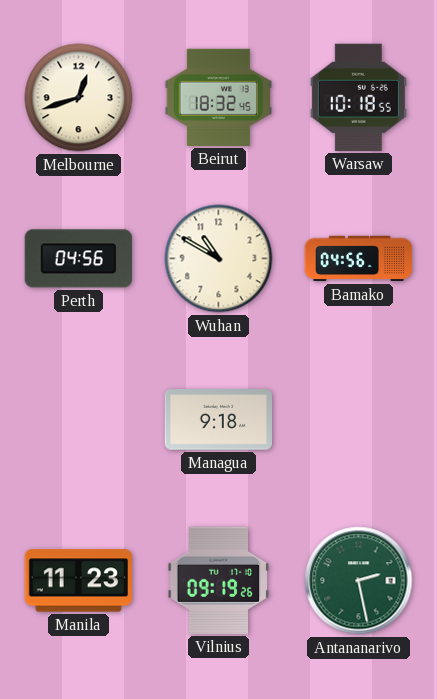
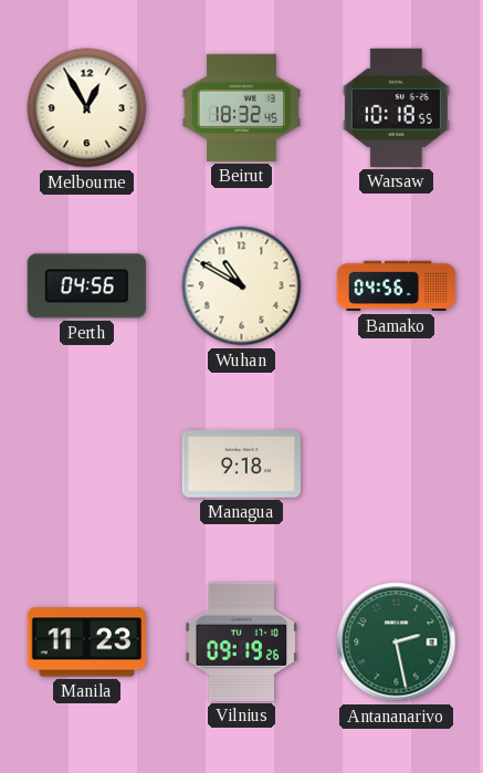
Melbourne: 12:42 -> 12:55
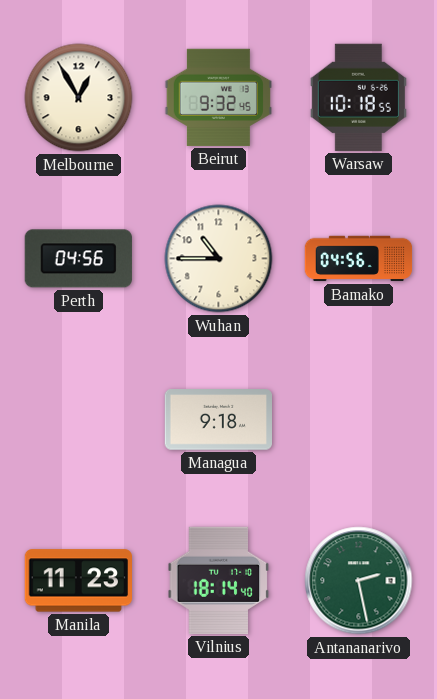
Beirut: 18:32 -> 9:32
Wuhan: 10:50 -> 10:45
Vilnius: 09:19 -> 18:14
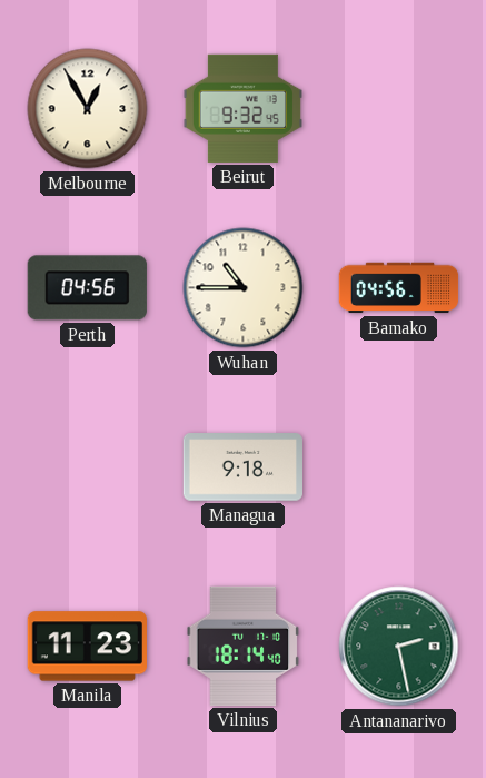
Warsaw: 10:18 -> none
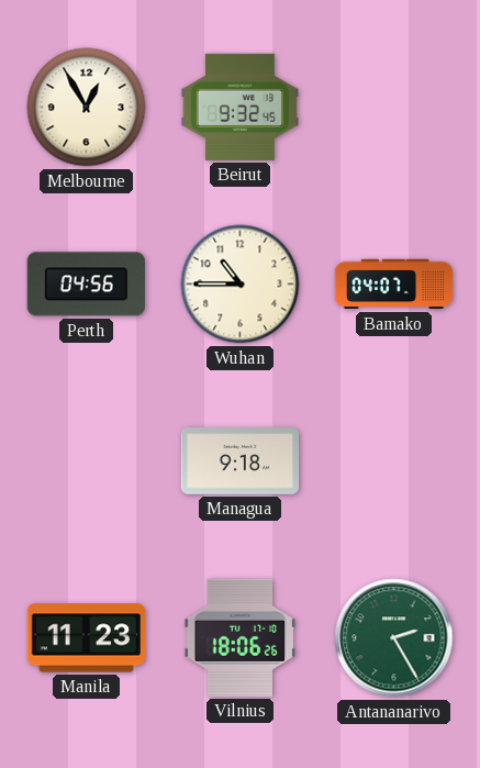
Bamako: 04:56 -> 04:07
Vilnius: 18:14 -> 18:06
Antananarivo: 2:28 -> 2:25
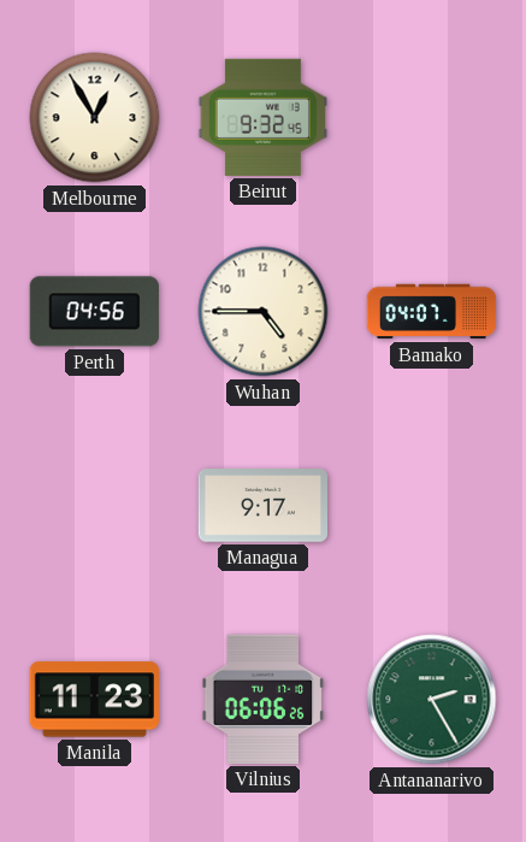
Wuhan: 10:45 -> 4:45
Managua: 9:18 -> 9:17
Vilnius: 18:06 -> 06:06
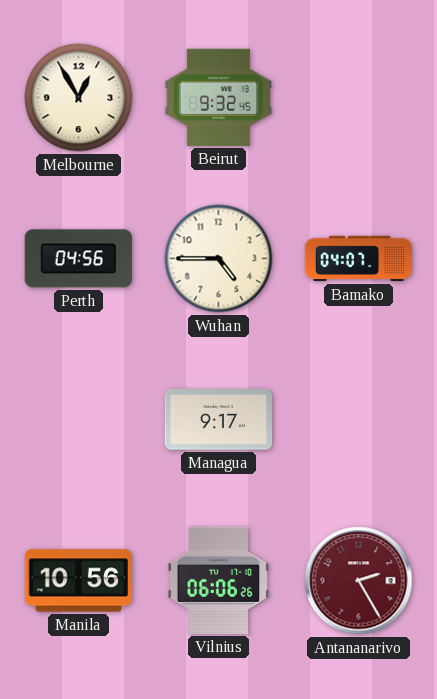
Manila: 11:23 -> 10:56
Antananarivo dial: green -> burgundy
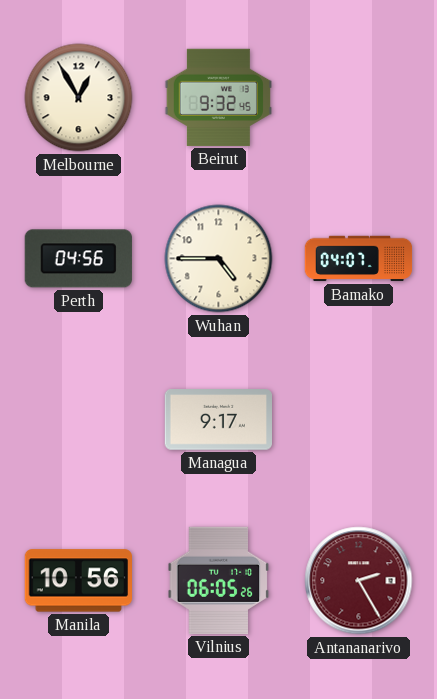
Vilnius: 06:06 -> 06:05
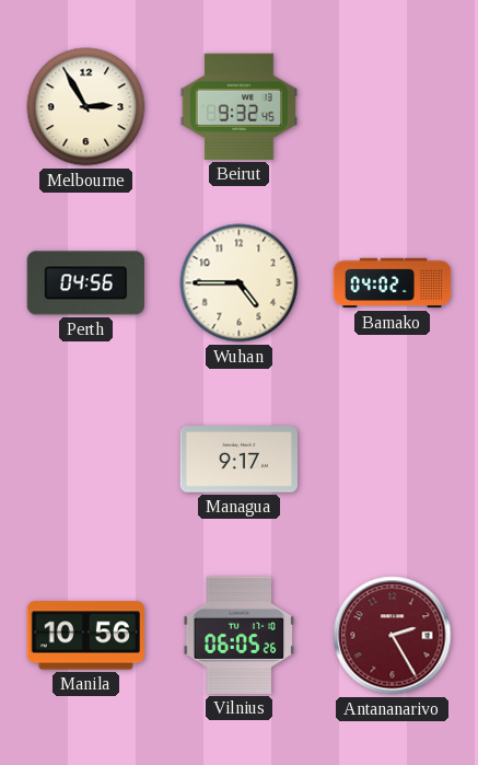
Melbourne: 12:55 -> 2:55
Bamako: 04:07 -> 04:02
